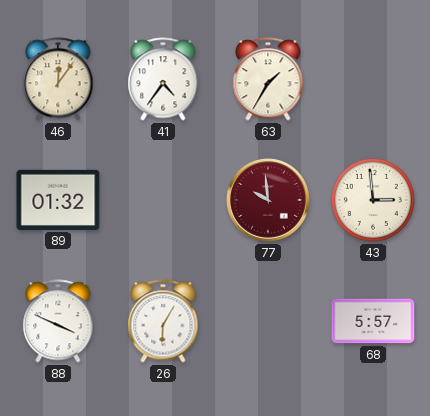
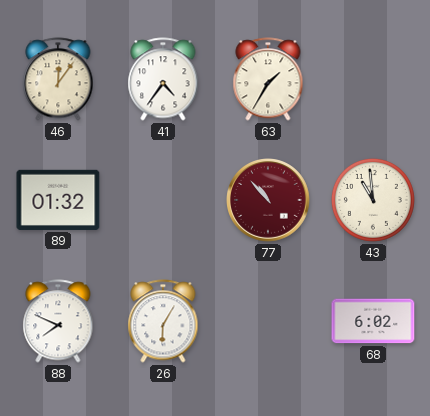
77: 9:59 -> 10:53
43: 2:59 -> 10:59
88: 3:49 -> 7:49
68: 5:57 -> 6:02
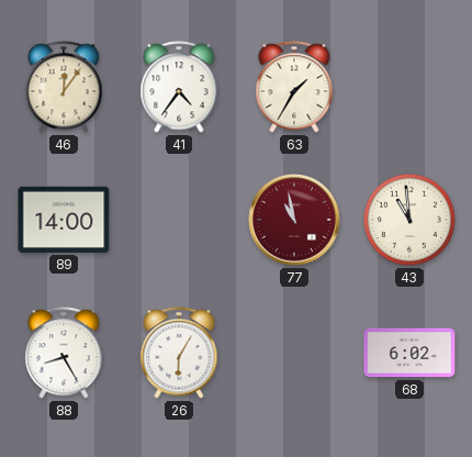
89: 01:32 -> 14:00
77: 10:53 -> 10:58
88: 7:49 -> 8:25
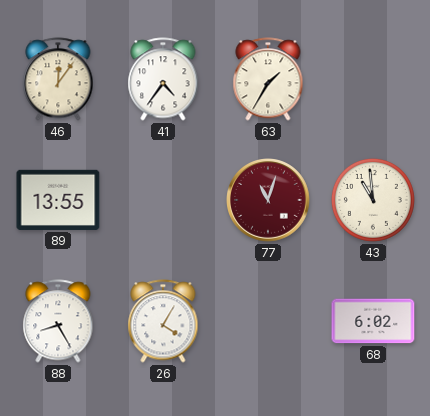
89: 14:00 -> 13:55
77: 10:58 -> 11:03
26: 6:05 -> 4:05
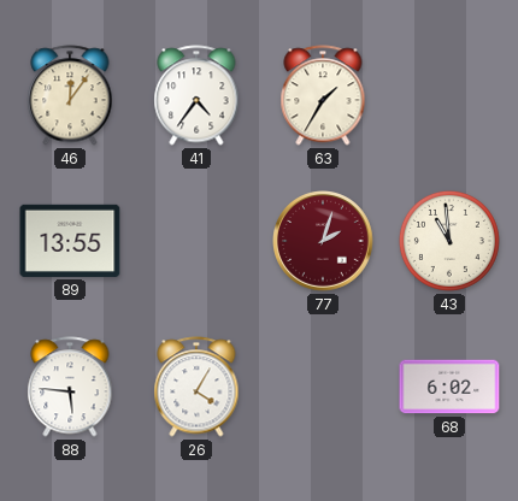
77: 11:03 -> 2:03
88: 8:25 -> 5:46
